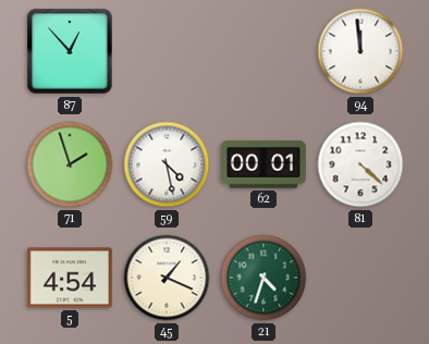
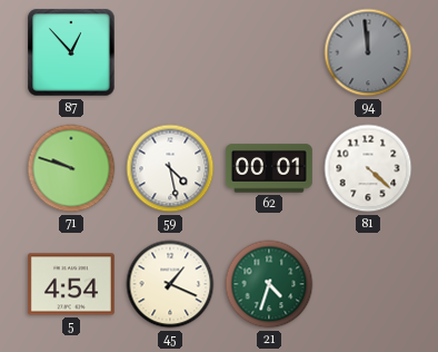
94 dial: white -> grey
71: 1:57 -> 9:48
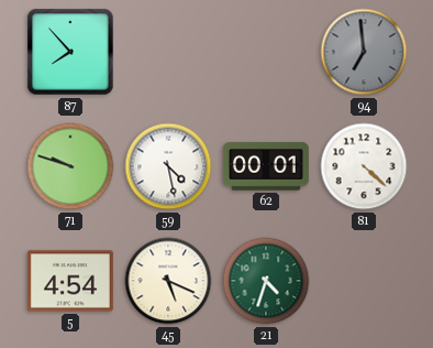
87: 12:53 -> 7:53
94: 11:59 -> 6:59
45: 1:19 -> 5:19
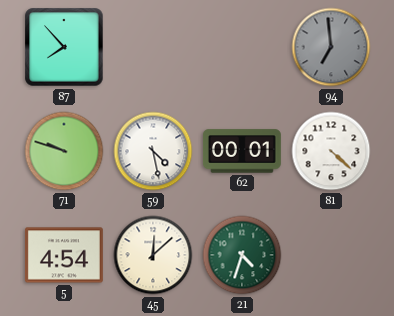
45: 5:19 -> 12:08
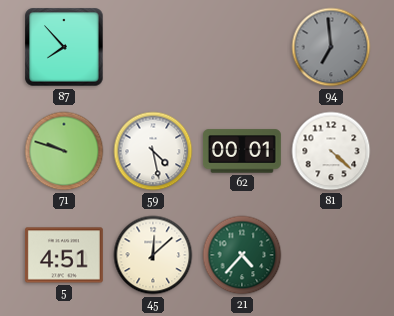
5: 4:54 -> 4:51
21: 4:33 -> 4:37
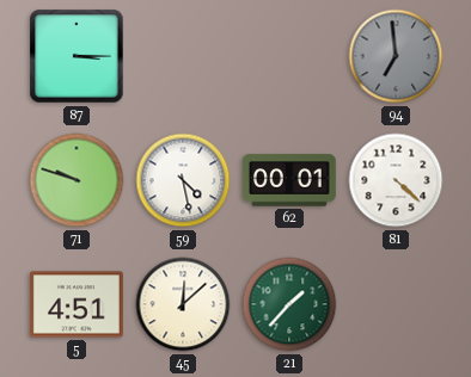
87: 7:53 -> 3:15
21: 4:37 -> 1:37
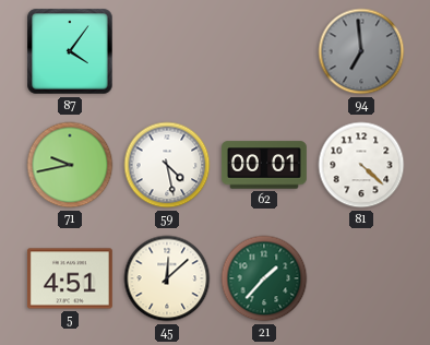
87: 3:15 -> 4:06
71: 9:48 -> 9:43
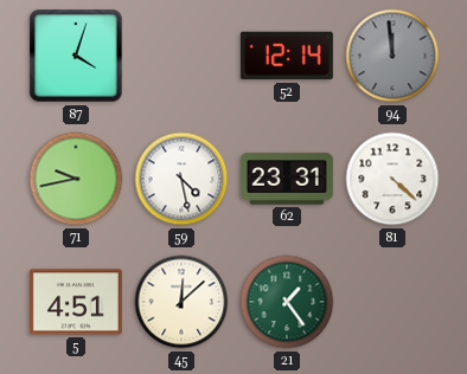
87: 4:06 -> 4:03
52: none -> 12:14
94: 6:59 -> 11:59
62: 00:01 -> 23:31
21: 1:37 -> 1:24
